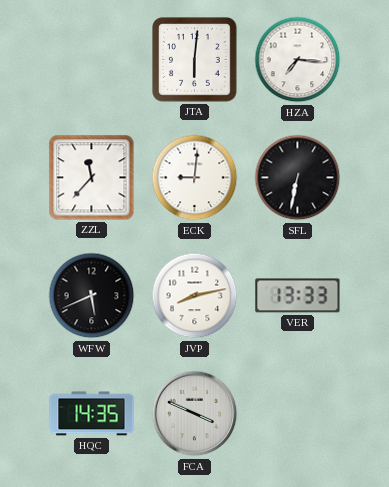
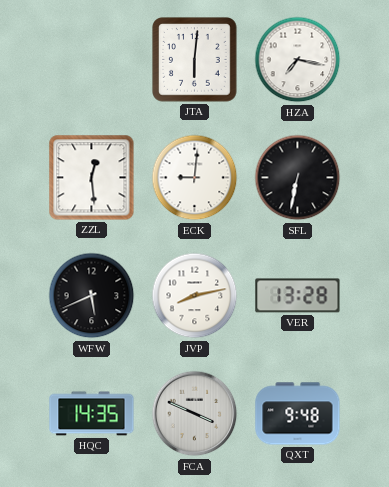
HZA: 7:16 -> 7:17
ZZL: 11:37 -> 12:29
VER: 13:33 -> 13:28
QXT: none -> 9:48
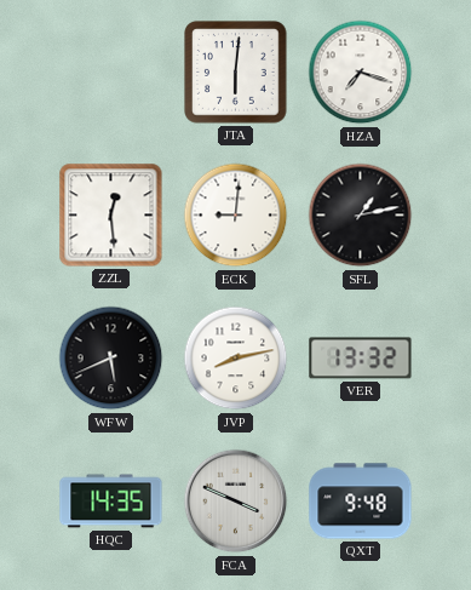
HZA: 7:17 -> 7:18
SFL: 6:32 -> 1:13
VER: 13:28 -> 13:32
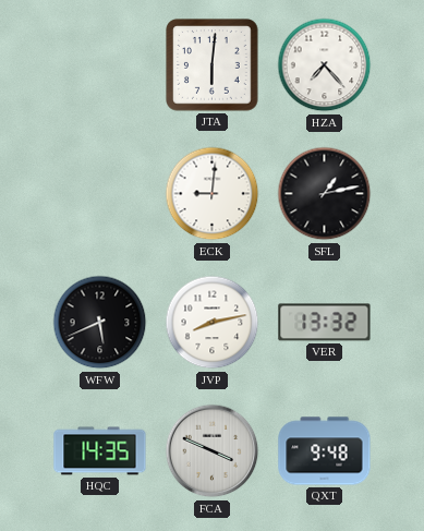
HZA: 7:18 -> 7:23
ZZL: 12:29 -> none
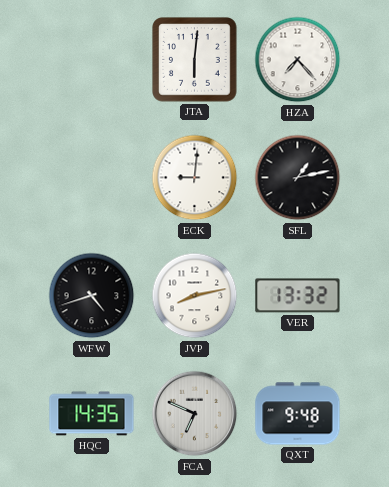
WFW: 5:41 -> 4:42
FCA: 3:49 -> 6:49
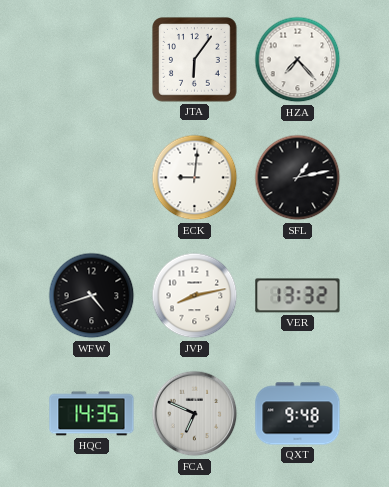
JTA: 6:01 -> 6:06
